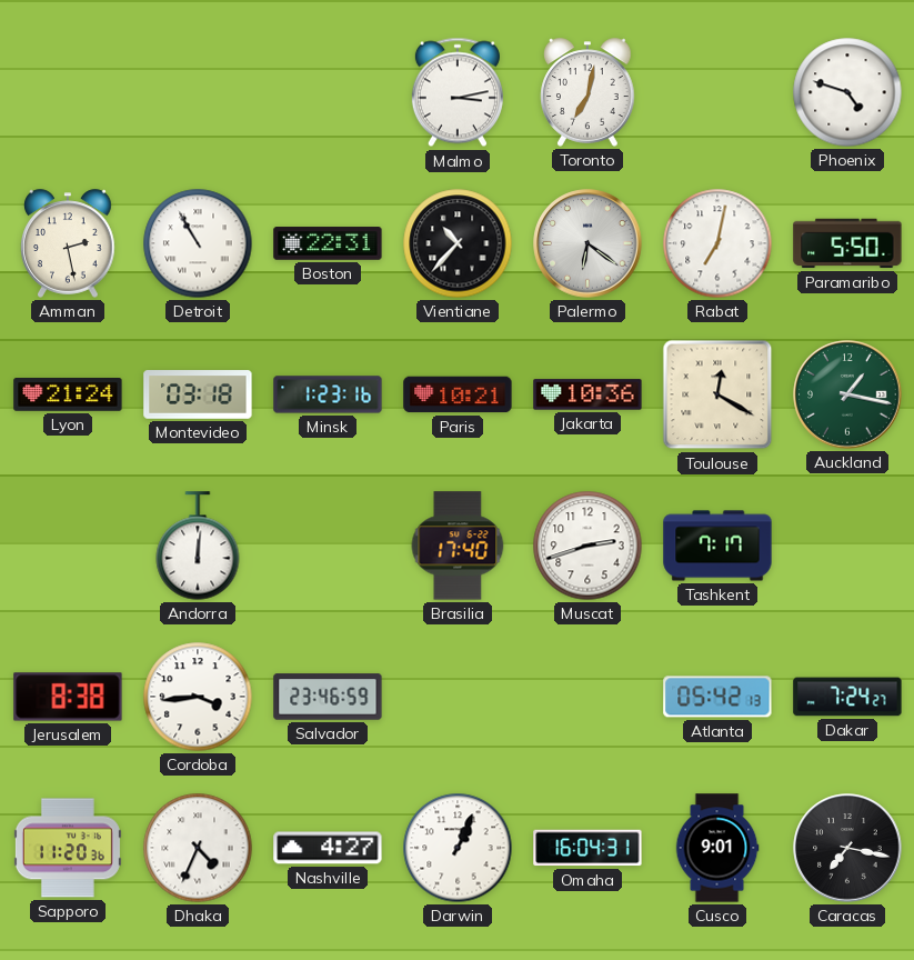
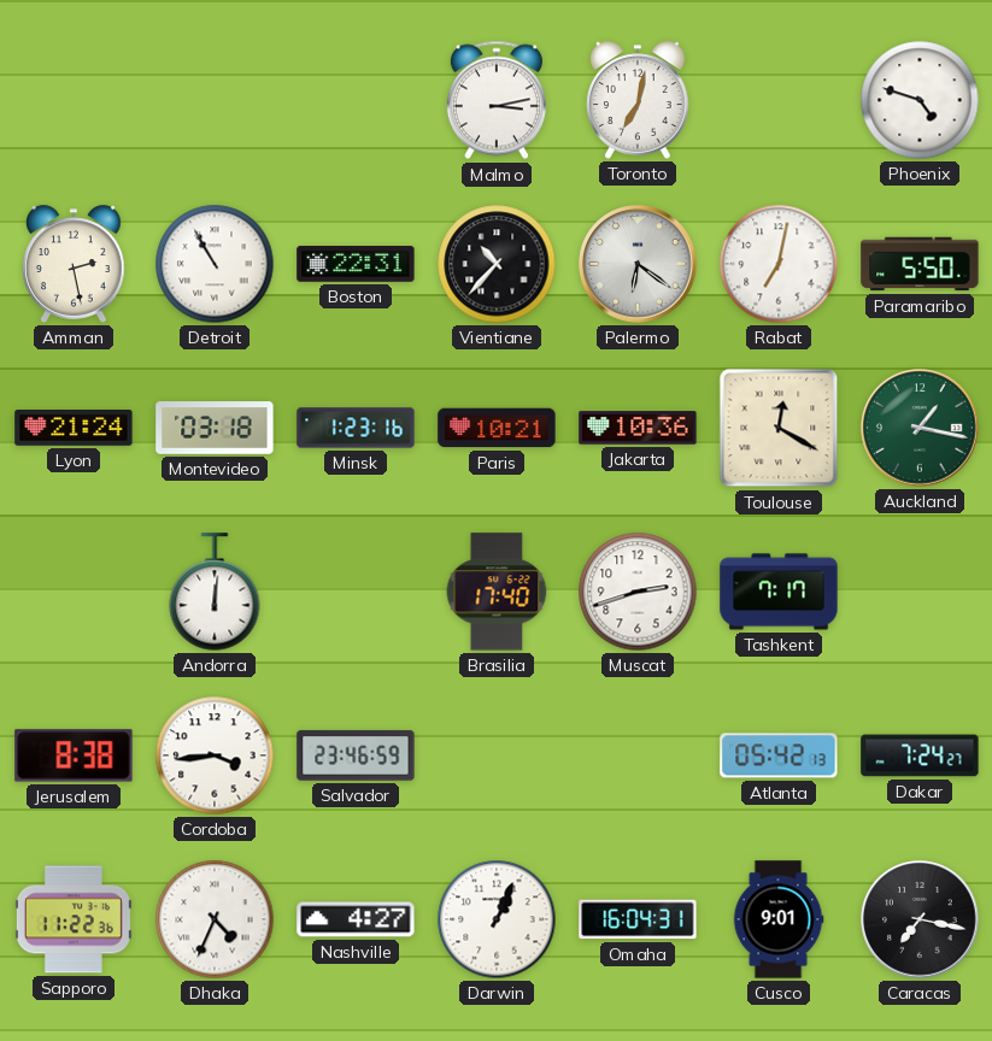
Sapporo: 11:20 -> 11:22
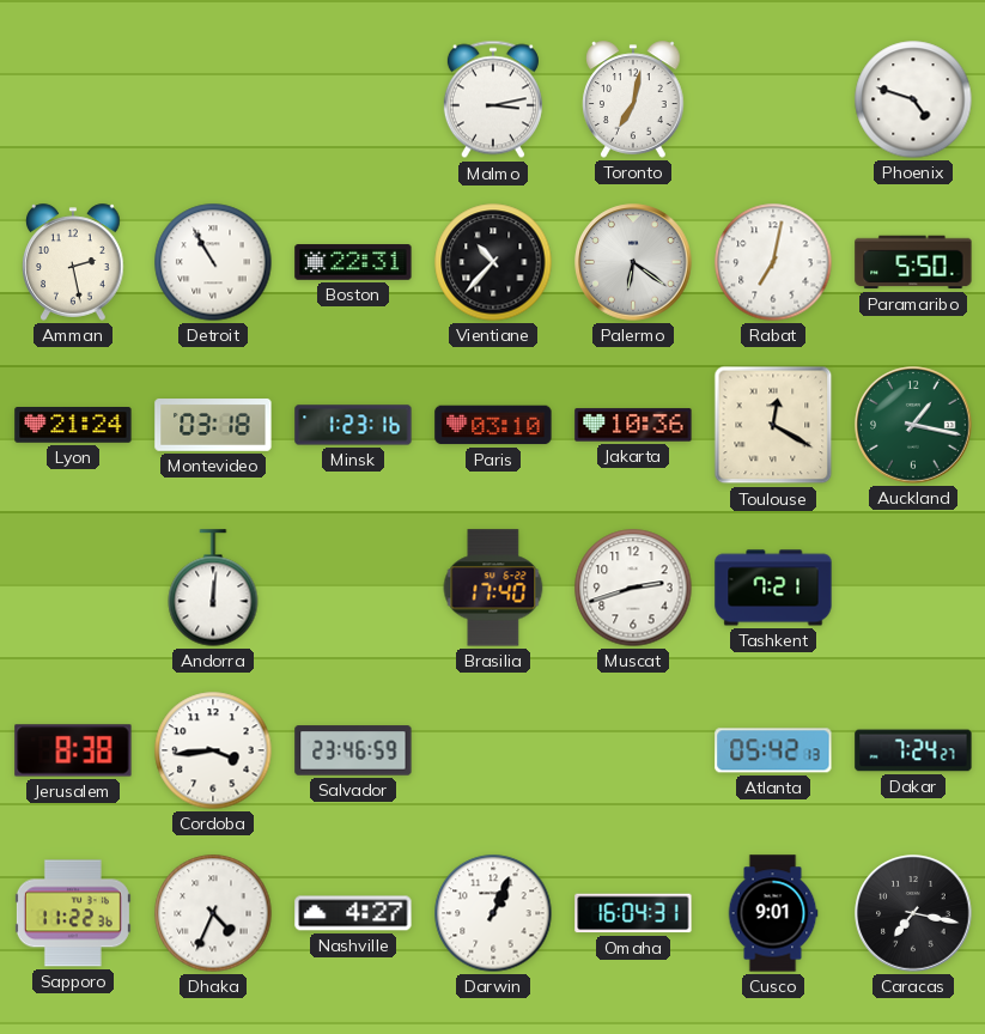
Paris: 10:21 -> 03:10
Tashkent: 7:17 -> 7:21
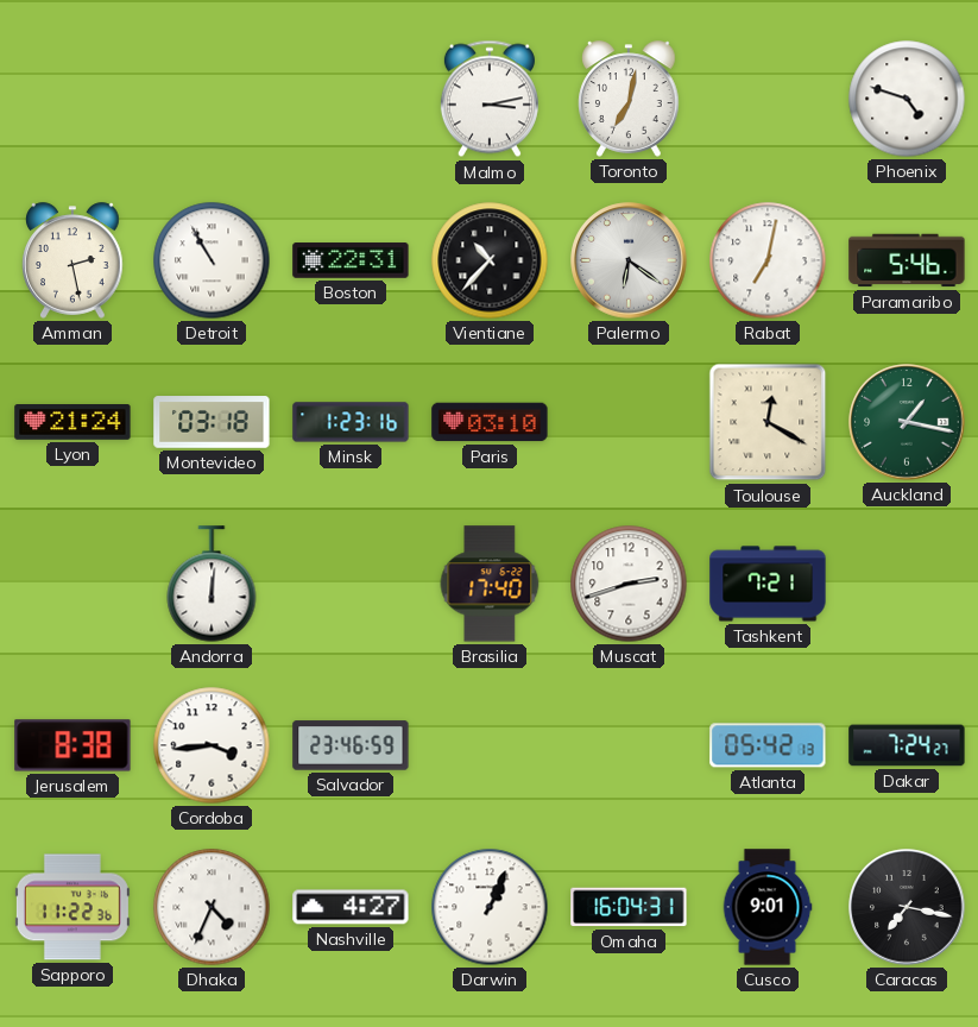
Paramaribo: 5:50 -> 5:46
Jakarta: 10:36 -> none
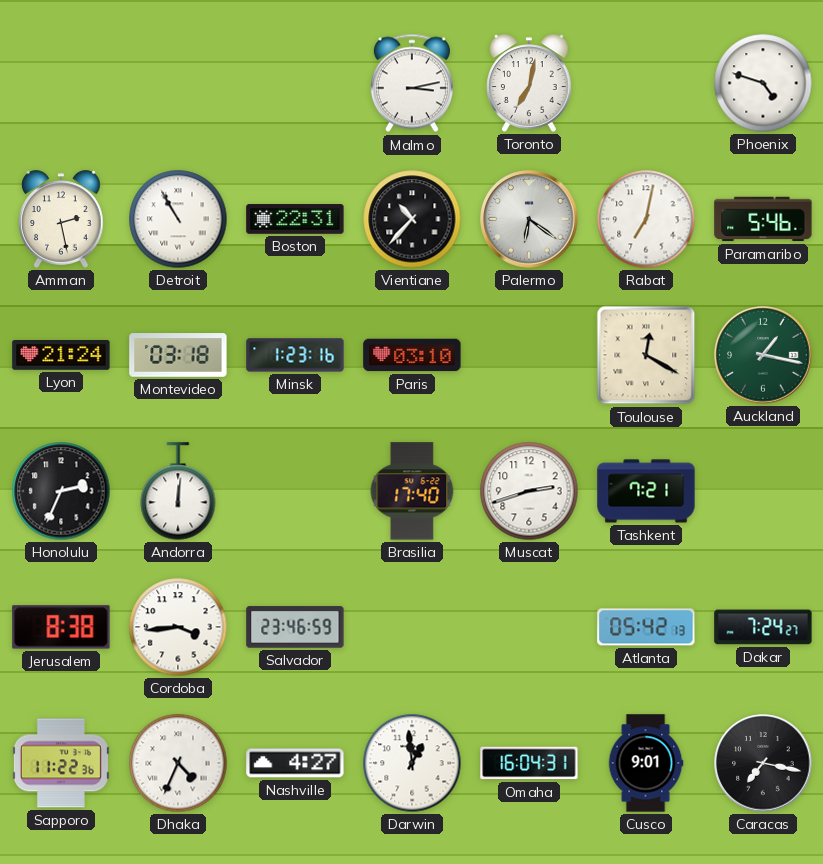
Honolulu: none -> 2:34
Darwin: 1:04 -> 12:59
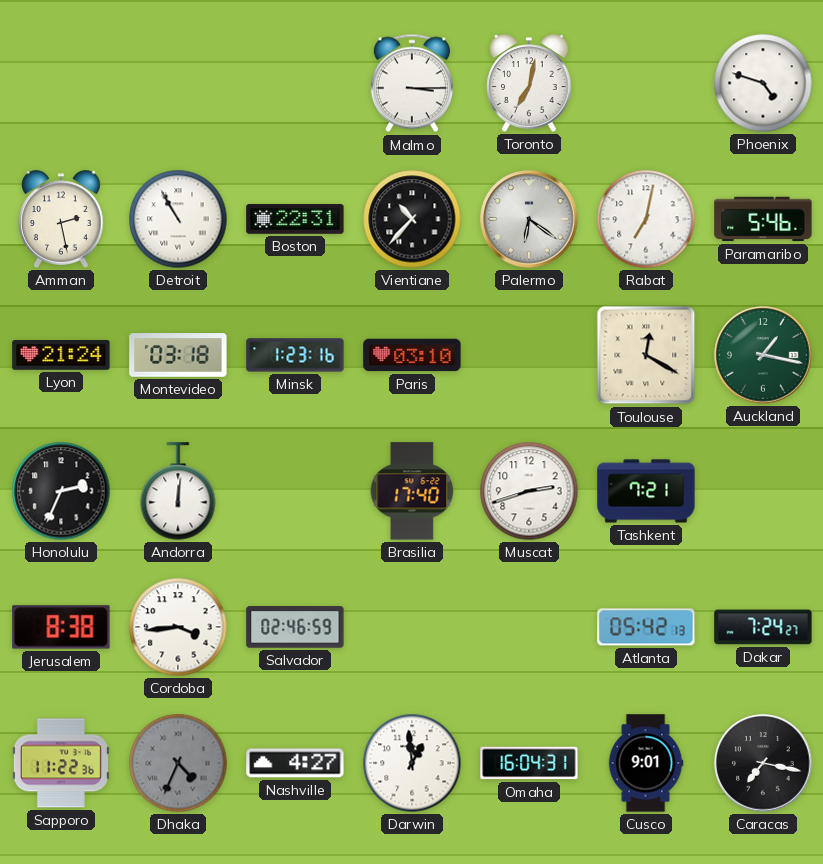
Malmo: 3:13 -> 3:15
Salvador: 23:46 -> 02:46
Dhaka dial: white -> grey
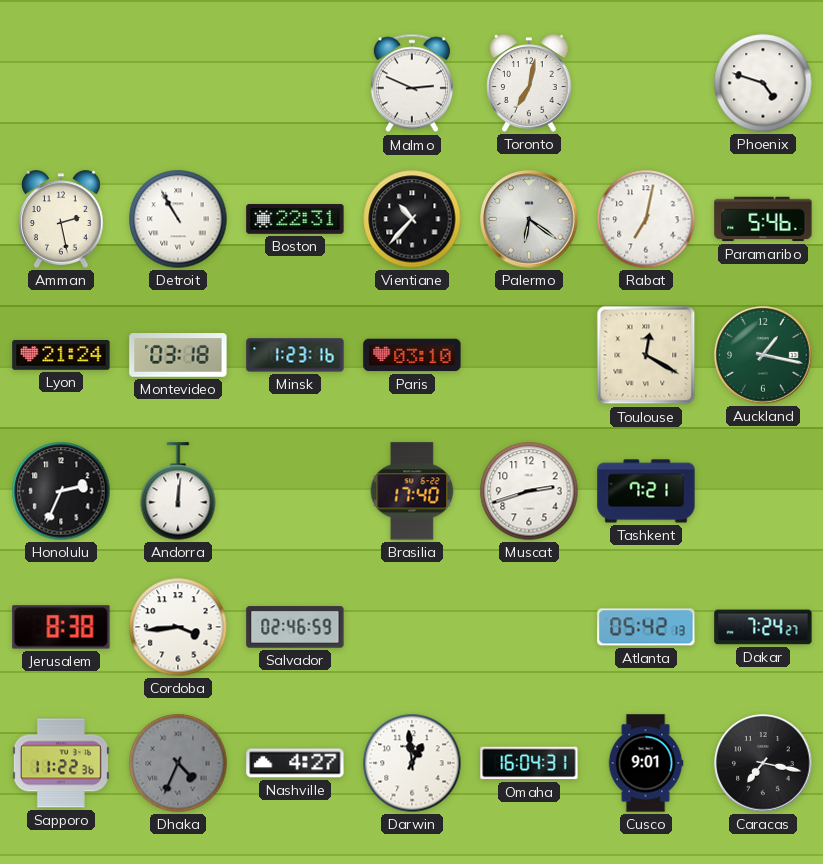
Malmo: 3:15 -> 2:49
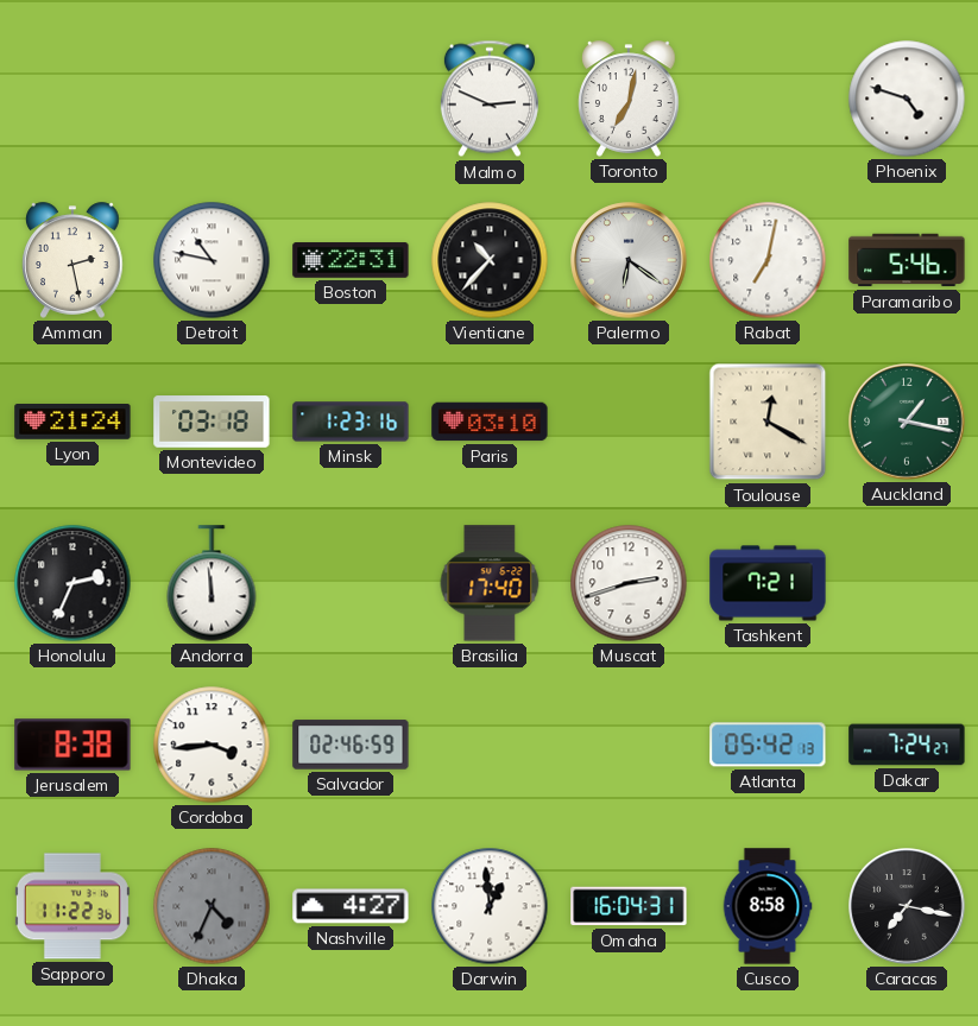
Detroit: 10:55 -> 10:47
Andorra: 12:01 -> 11:59
Cusco: 9:01 -> 8:58
